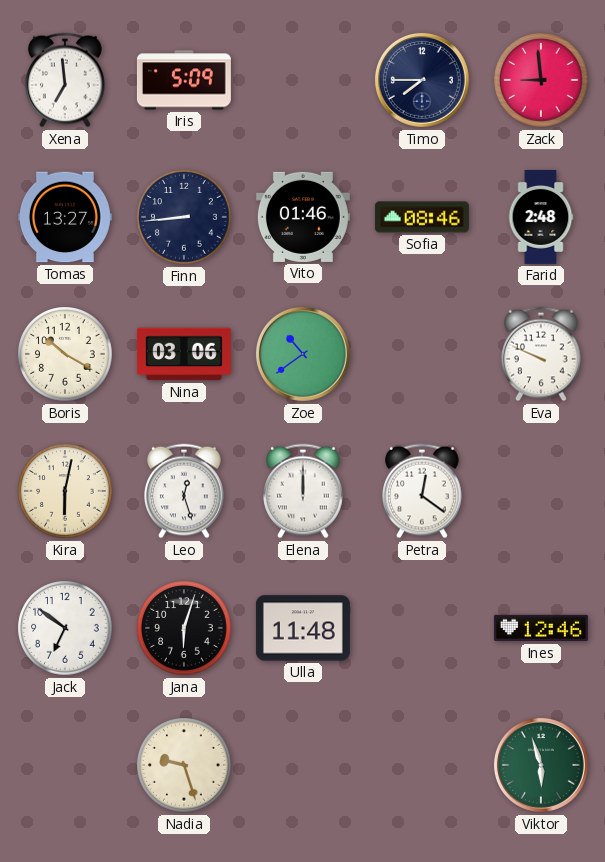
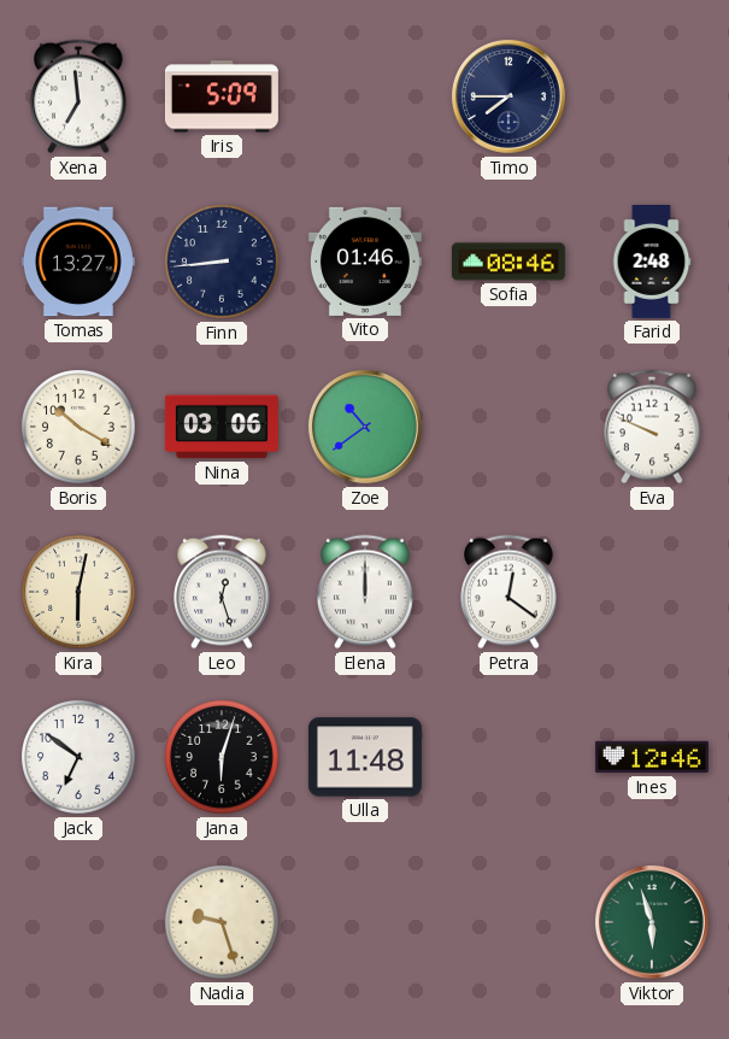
Zack: 8:59 -> none
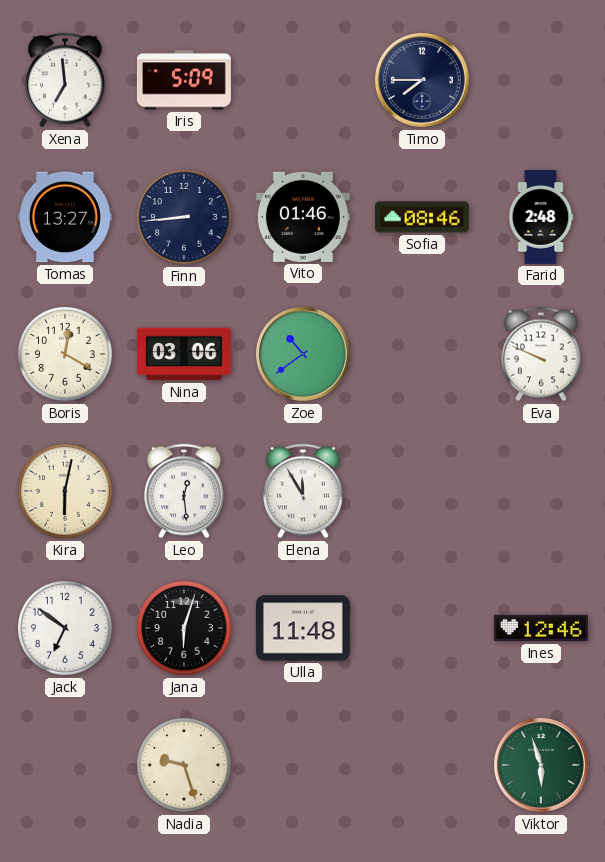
Boris: 10:20 -> 12:20
Leo: 12:27 -> 12:29
Elena: 12:00 -> 11:55
Petra: 12:21 -> none
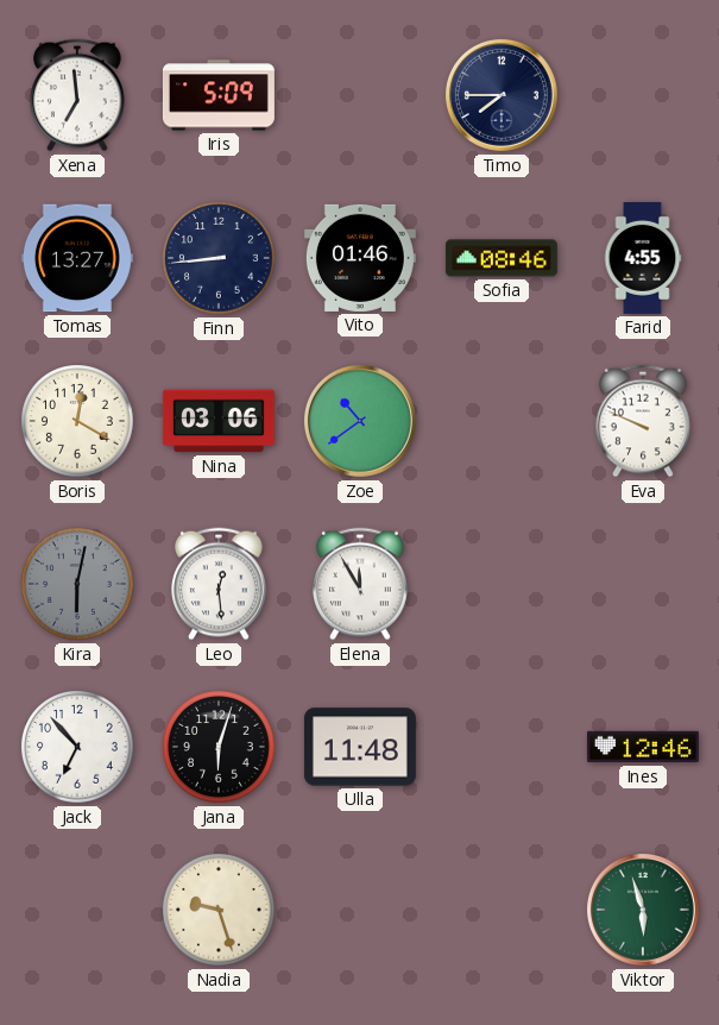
Farid: 2:48 -> 4:55
Kira dial: cream -> grey
Jack: 6:51 -> 6:53
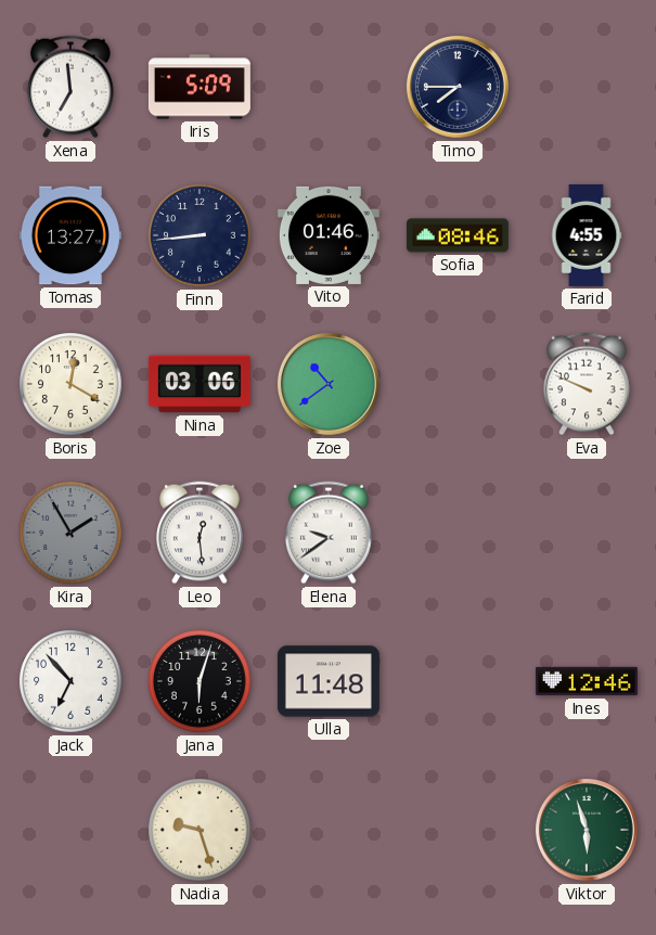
Kira: 6:02 -> 1:55
Elena: 11:55 -> 9:39
